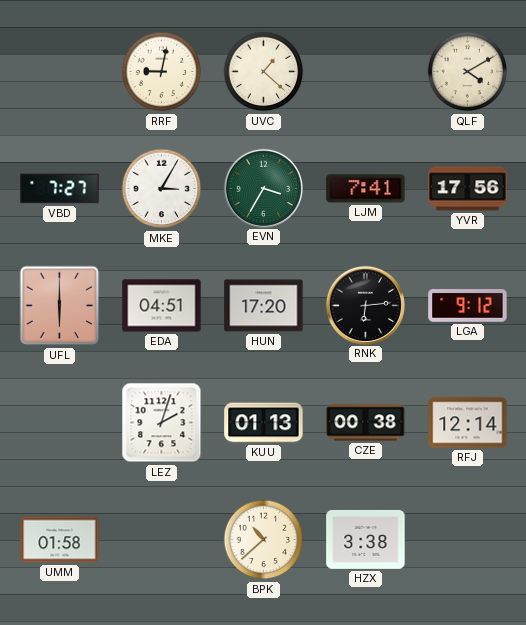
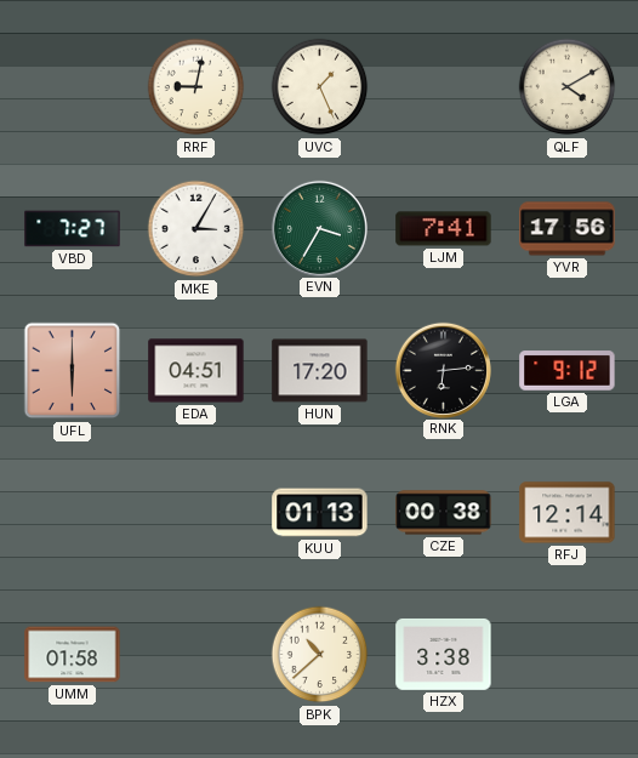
UVC: 1:22 -> 1:26
LEZ: 2:03 -> none
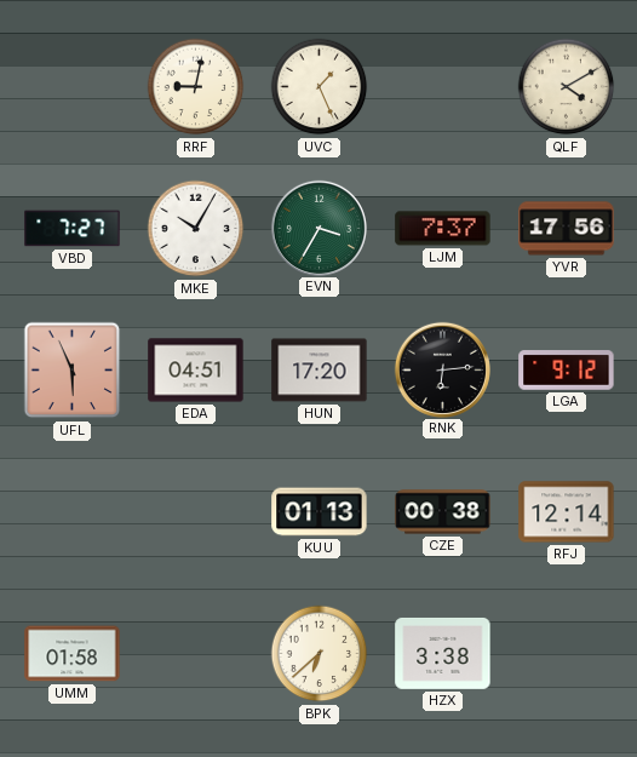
MKE: 3:05 -> 10:05
LJM: 7:41 -> 7:37
UFL: 6:00 -> 5:56
BPK: 10:38 -> 6:38
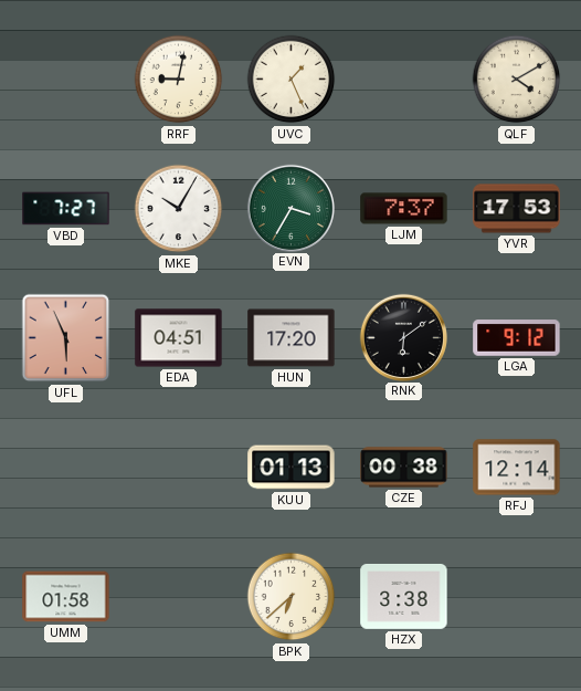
YVR: 17:56 -> 17:53
RNK: 6:14 -> 6:09
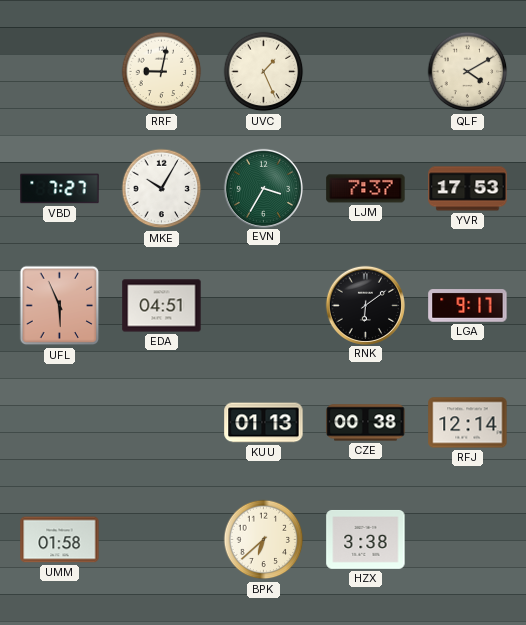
HUN: 17:20 -> none
LGA: 9:12 -> 9:17
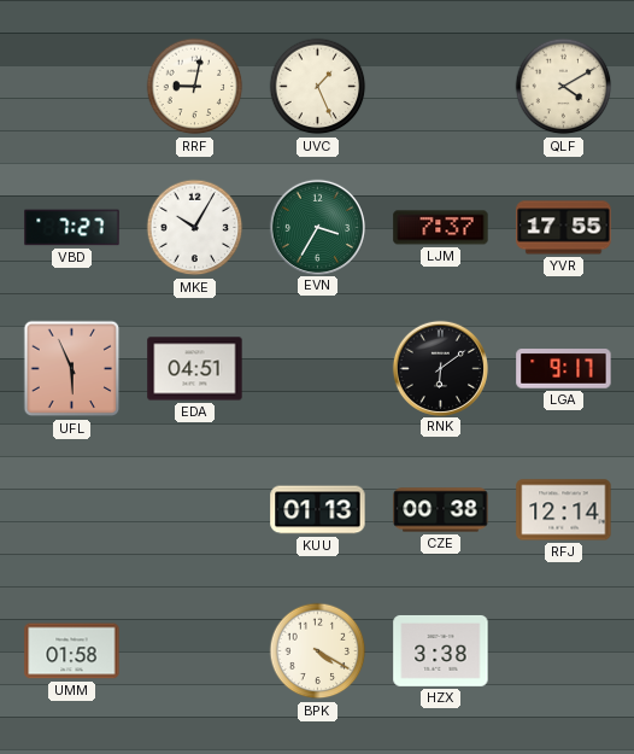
YVR: 17:53 -> 17:55
BPK: 6:38 -> 4:20
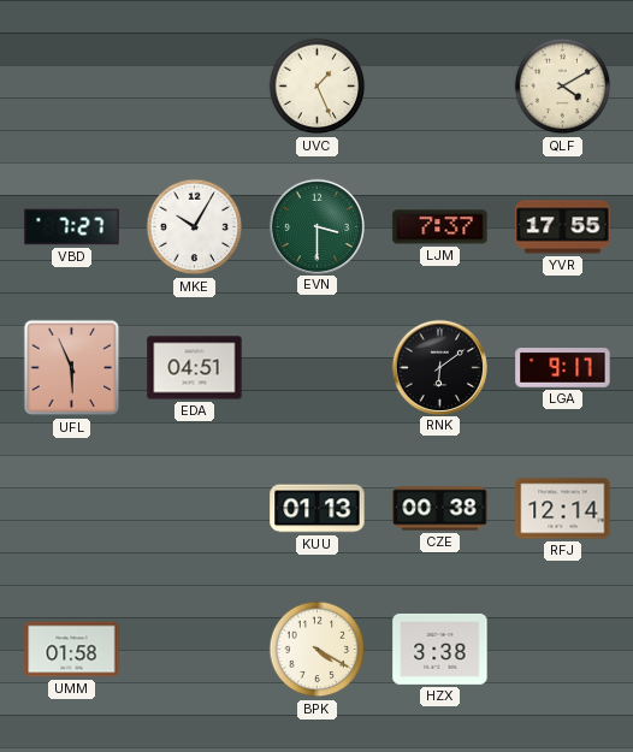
RRF: 9:02 -> none
EVN: 3:35 -> 3:30
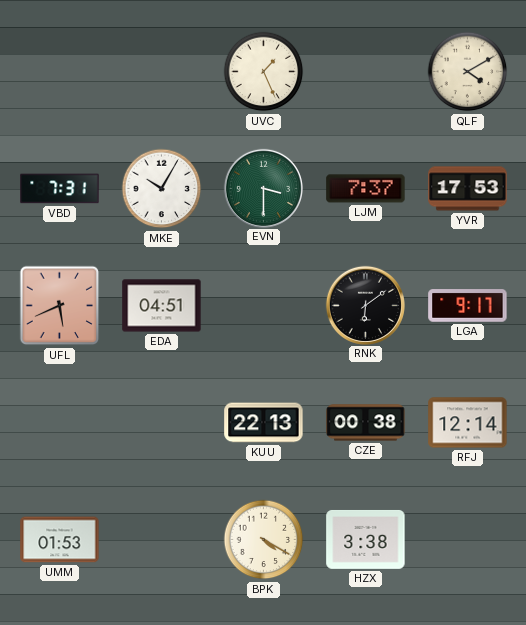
VBD: 7:27 -> 7:31
YVR: 17:55 -> 17:53
UFL: 5:56 -> 5:41
KUU: 01:13 -> 22:13
UMM: 01:58 -> 01:53
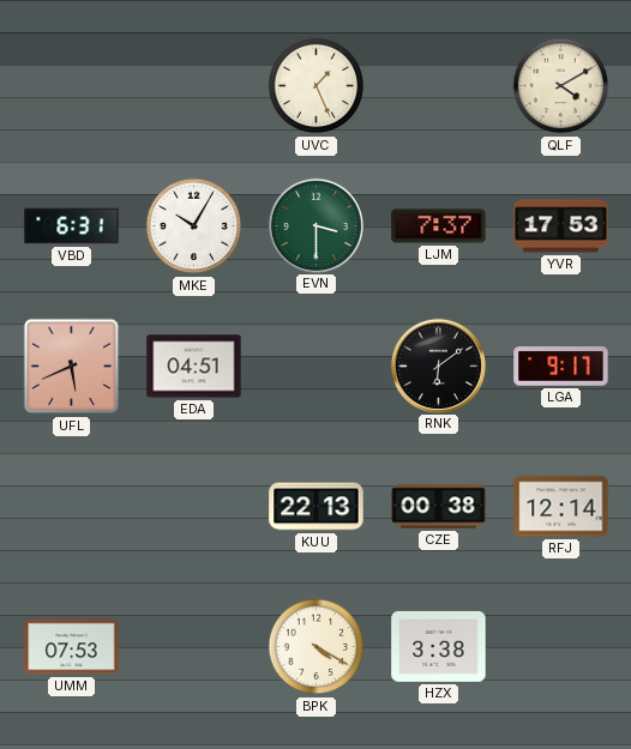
VBD: 7:31 -> 6:31
UMM: 01:53 -> 07:53
